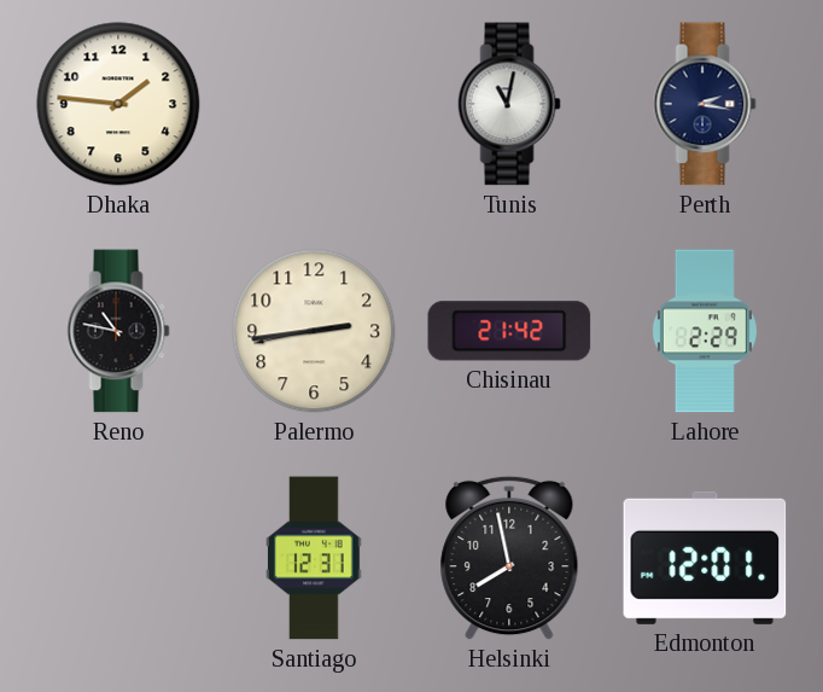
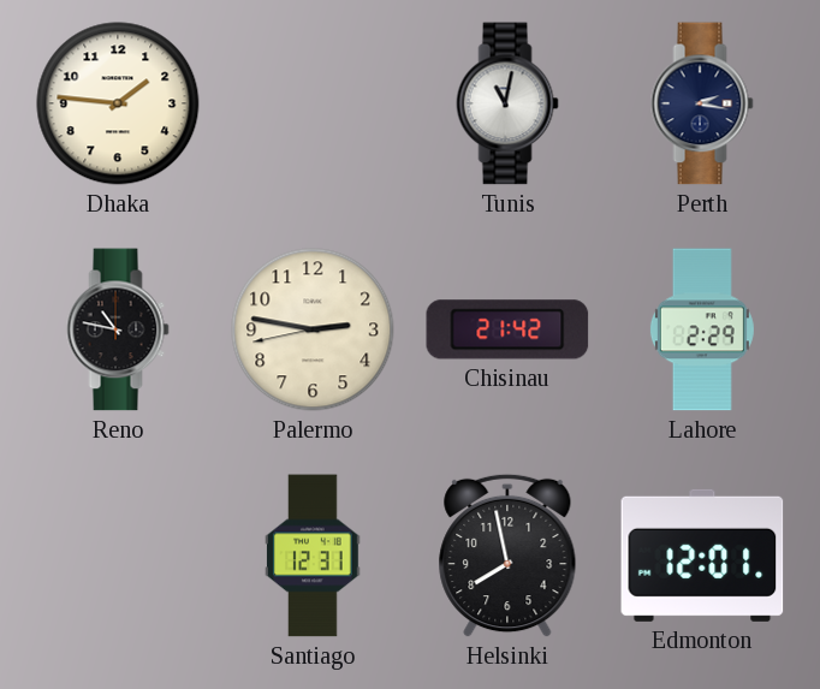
Palermo: 2:43 -> 2:46
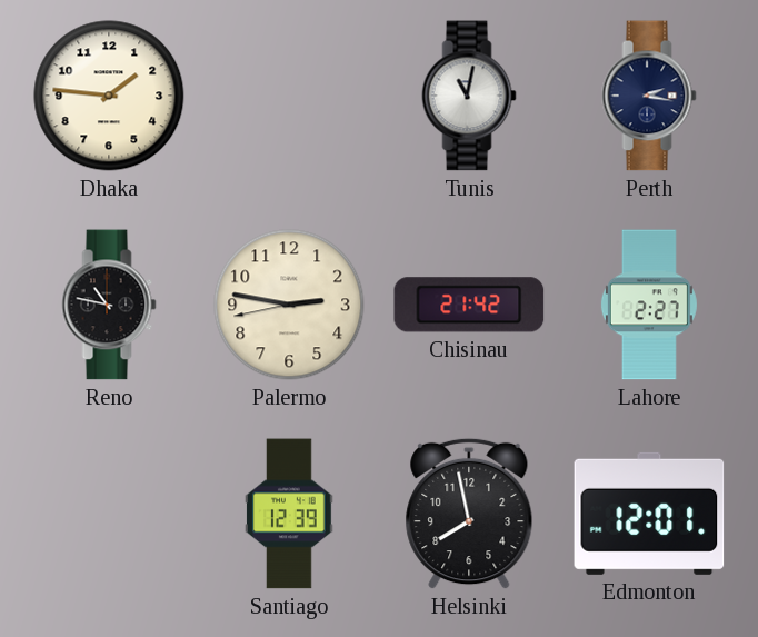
Lahore: 2:29 -> 2:27
Santiago: 12:31 -> 12:39
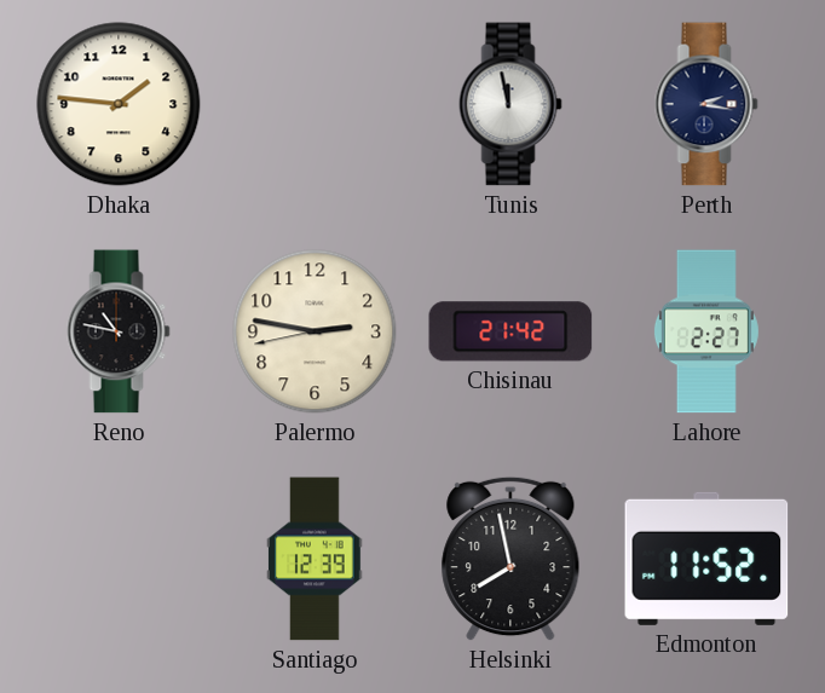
Tunis: 11:02 -> 11:58
Edmonton: 12:01 -> 11:52
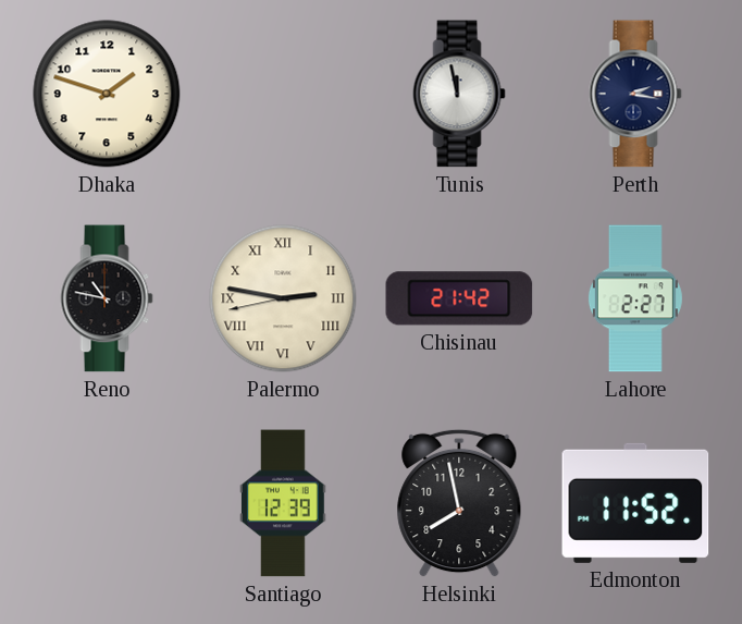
Dhaka: 1:46 -> 1:48
Palermo numerals: Arabic -> Roman
